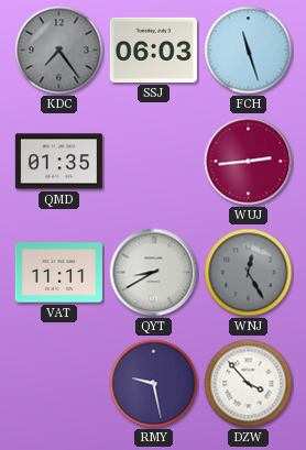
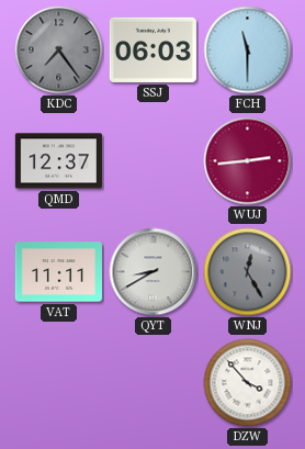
FCH: 11:27 -> 11:30
QMD: 01:35 -> 12:37
RMY: 9:28 -> none
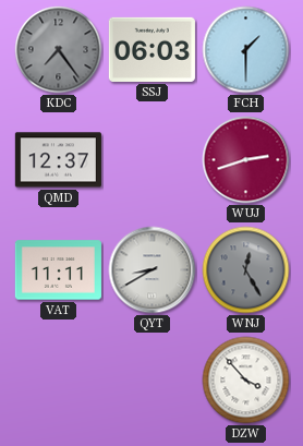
FCH: 11:30 -> 1:30
WUJ: 2:44 -> 2:42
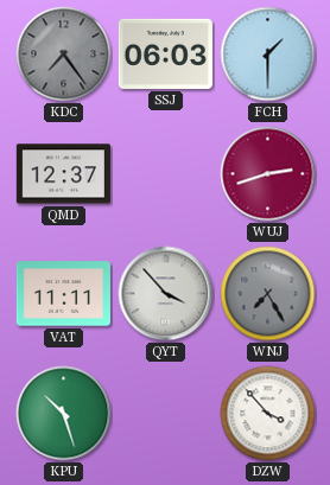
QYT: 8:40 -> 3:53
WNJ: 12:25 -> 7:25
KPU: none -> 10:27
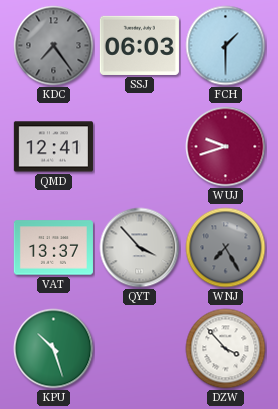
QMD: 12:37 -> 12:41
WUJ: 2:42 -> 9:42
VAT: 11:11 -> 13:37
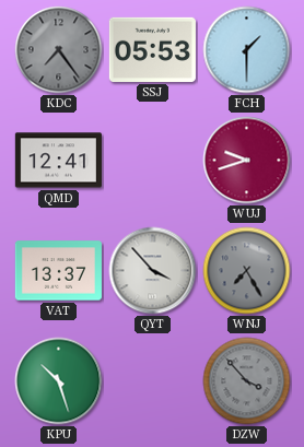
SSJ: 06:03 -> 05:53
DZW dial: white -> grey
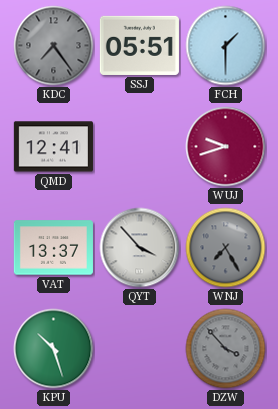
SSJ: 05:53 -> 05:51
